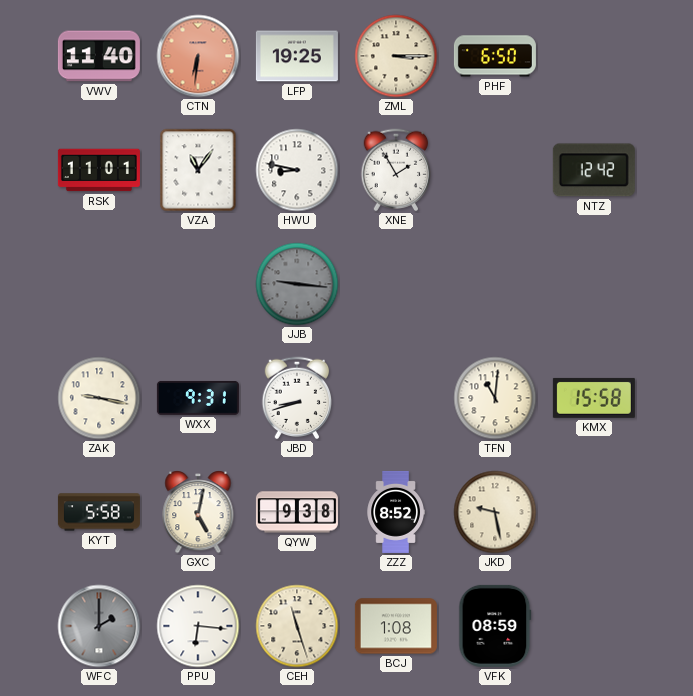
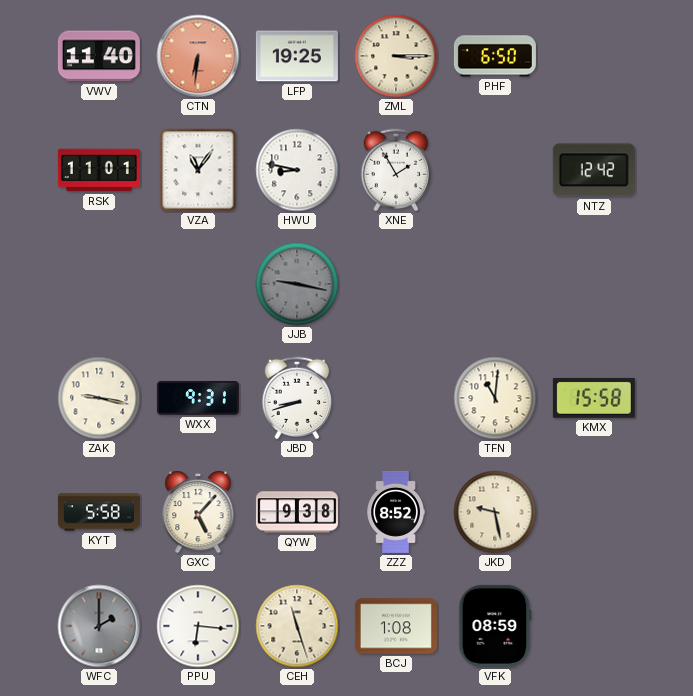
JJB: 9:16 -> 9:17
GXC: 5:02 -> 5:07
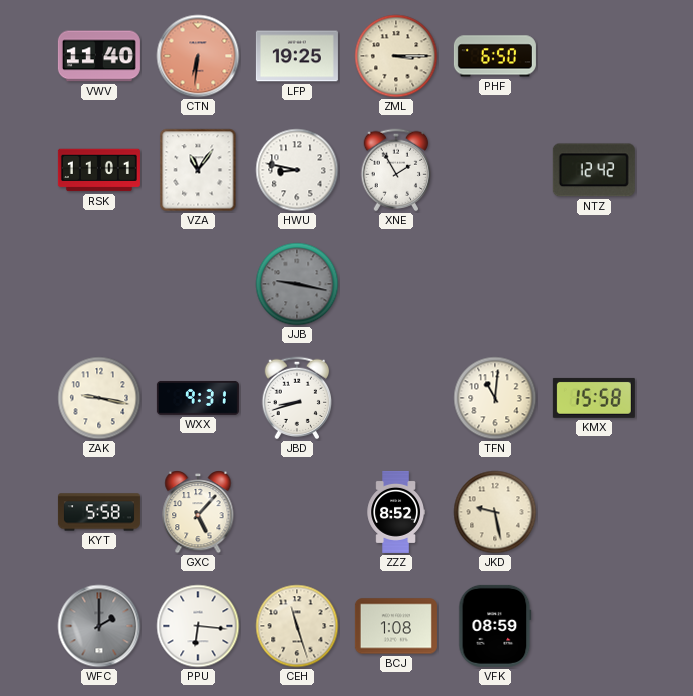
QYW: 9:38 -> none
